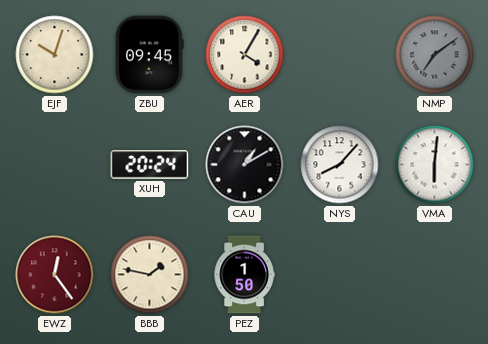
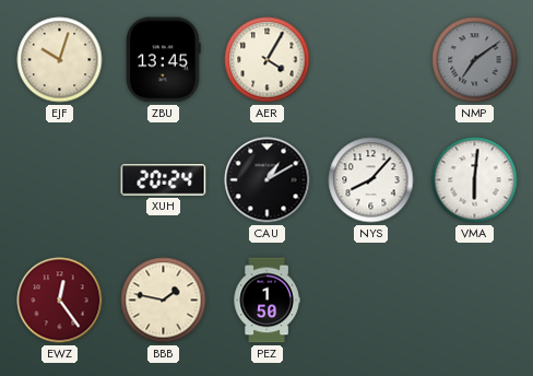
ZBU: 09:45 -> 13:45
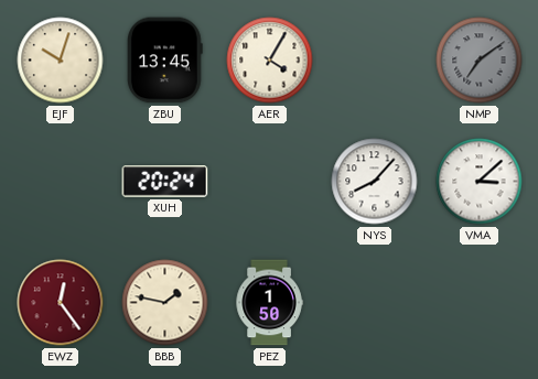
CAU: 1:10 -> none
VMA: 6:01 -> 3:08
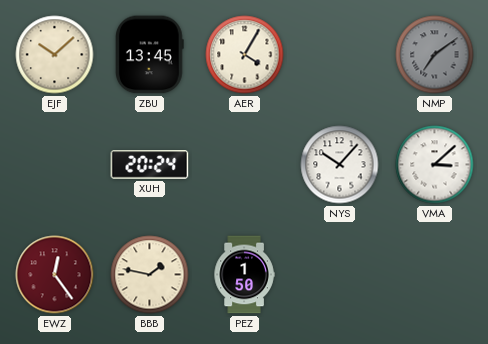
EJF: 10:03 -> 10:08
NYS: 8:07 -> 10:07
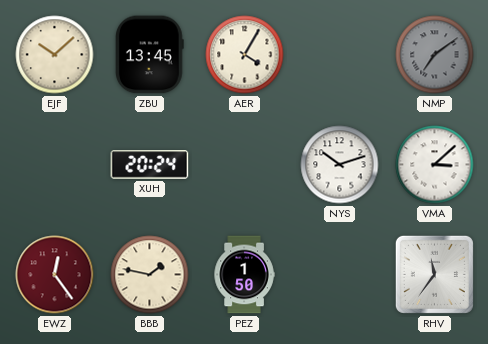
NYS: 10:07 -> 10:12
RHV: none -> 11:36
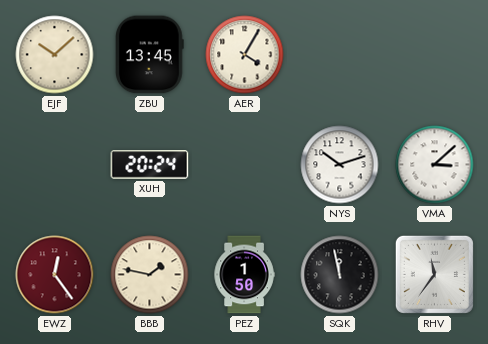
NMP: 7:09 -> none
SQK: none -> 11:58
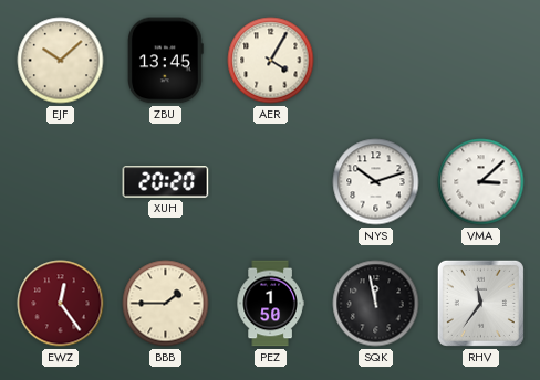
XUH: 20:24 -> 20:20
BBB: 1:47 -> 1:45
